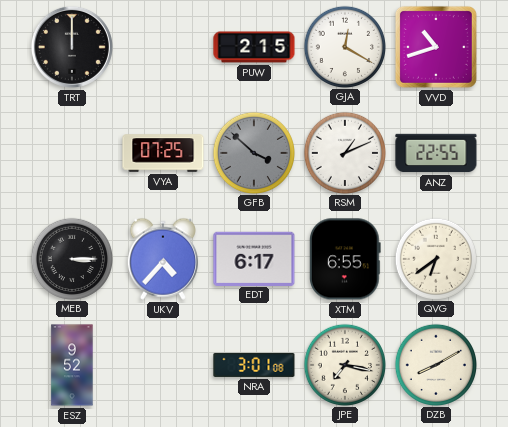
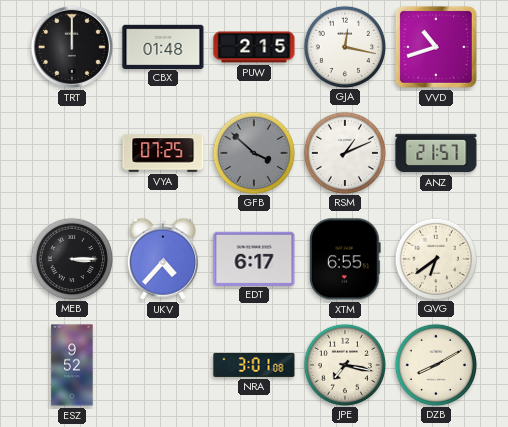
CBX: none -> 01:48
GJA: 12:20 -> 12:17
ANZ: 22:55 -> 21:57
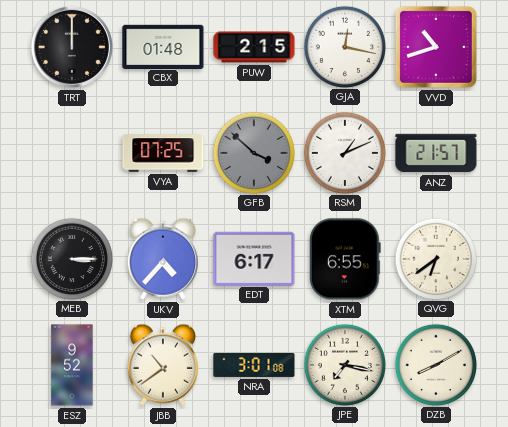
JBB: none -> 10:39
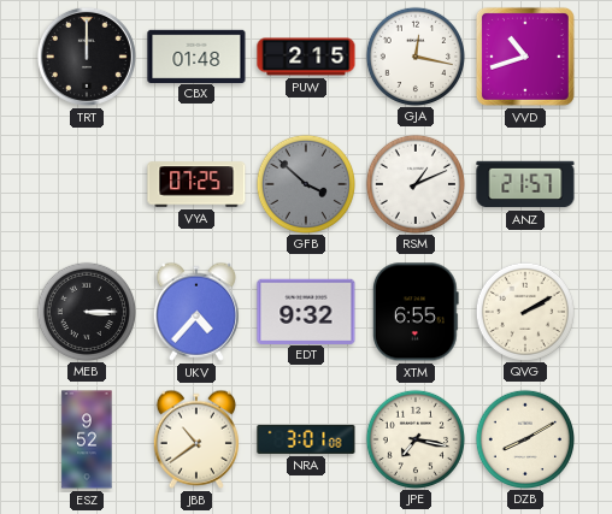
EDT: 6:17 -> 9:32
QVG: 6:39 -> 2:10
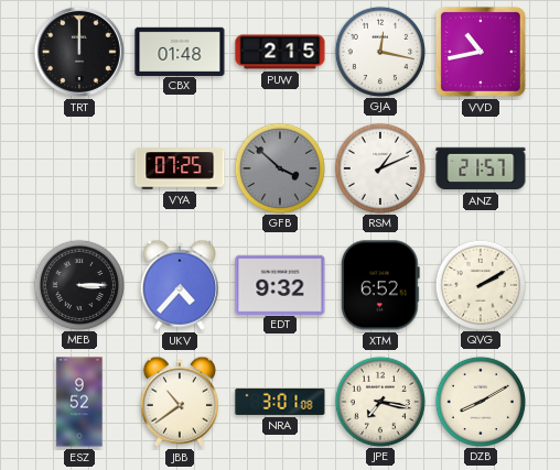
VVD: 10:42 -> 10:43
XTM: 6:55 -> 6:52
